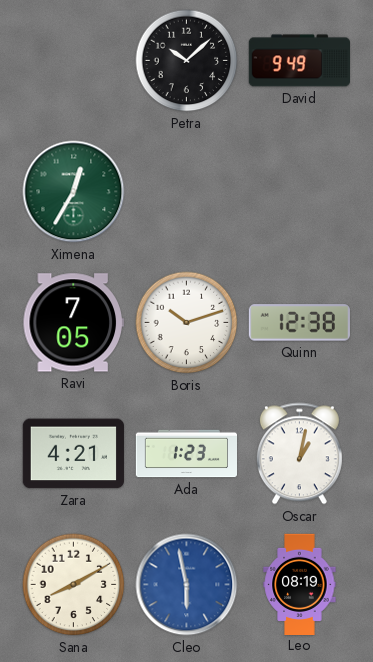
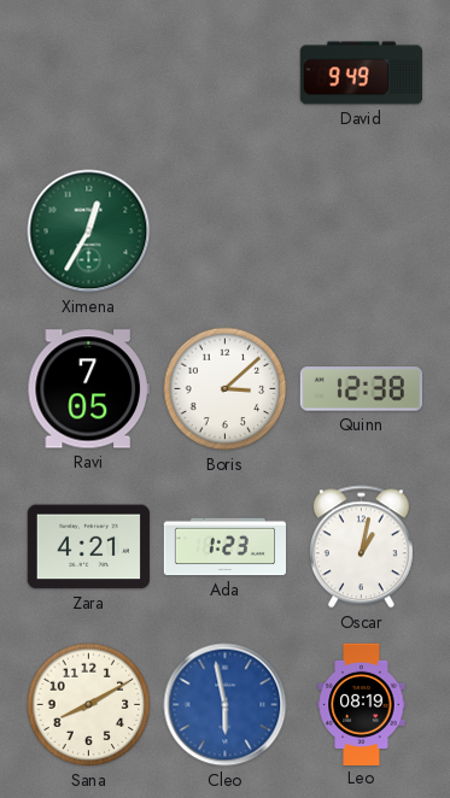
Petra: 10:08 -> none
Boris: 10:12 -> 3:08
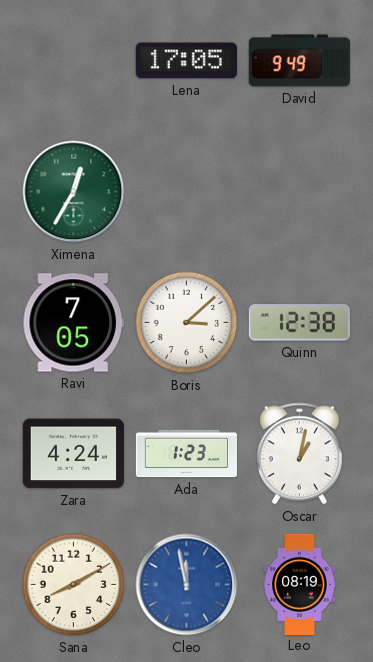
Lena: none -> 17:05
Zara: 4:21 -> 4:24
Cleo: 5:58 -> 11:58
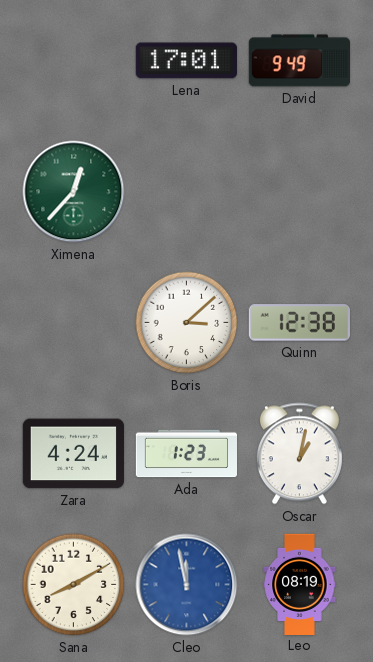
Lena: 17:05 -> 17:01
Ximena: 12:35 -> 12:37
Ravi: 7:05 -> none
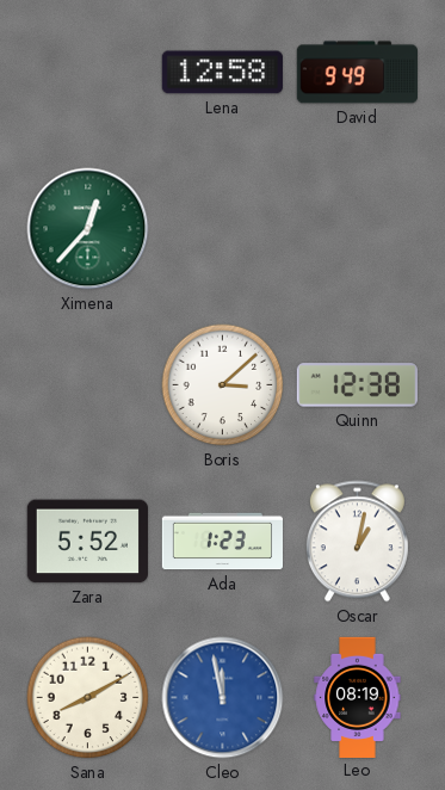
Lena: 17:01 -> 12:58
Zara: 4:24 -> 5:52
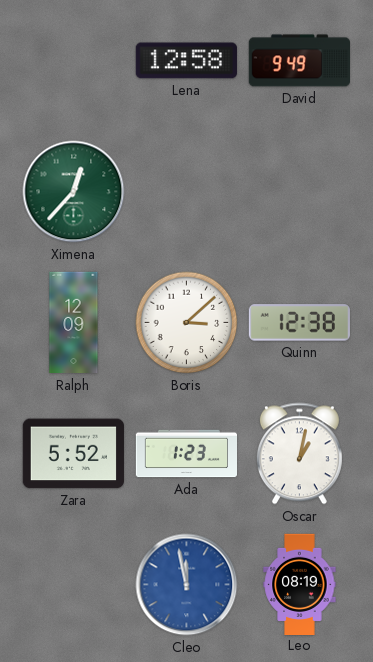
Ralph: none -> 12:09
Sana: 8:10 -> none
